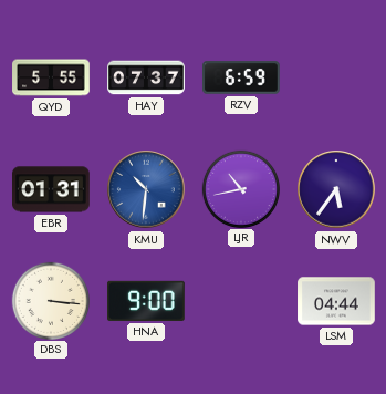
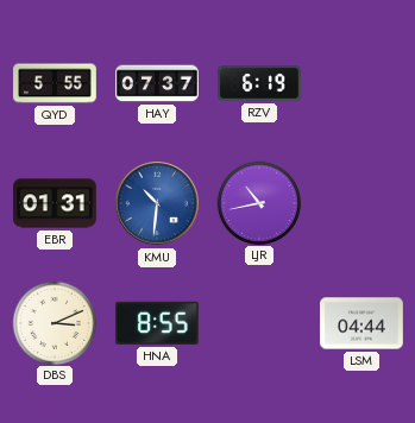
RZV: 6:59 -> 6:19
NWV: 5:36 -> none
DBS: 3:16 -> 3:11
HNA: 9:00 -> 8:55
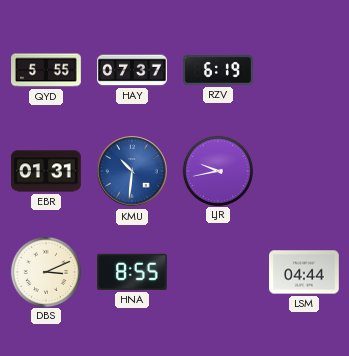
LJR: 10:43 -> 9:43
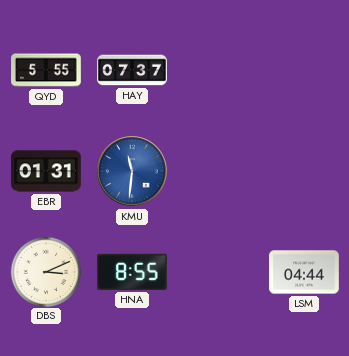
RZV: 6:19 -> none
KMU: 10:31 -> 11:31
LJR: 9:43 -> none
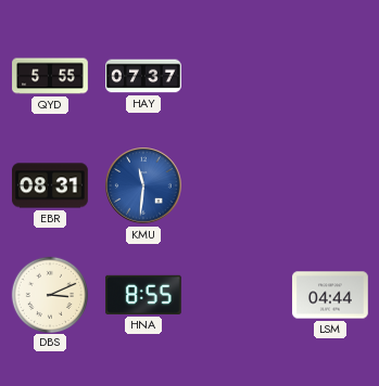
EBR: 01:31 -> 08:31
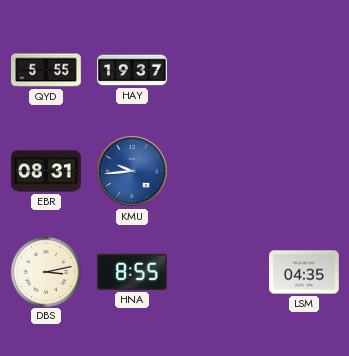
HAY: 07:37 -> 19:37
KMU: 11:31 -> 9:44
DBS: 3:11 -> 3:13
LSM: 04:44 -> 04:35
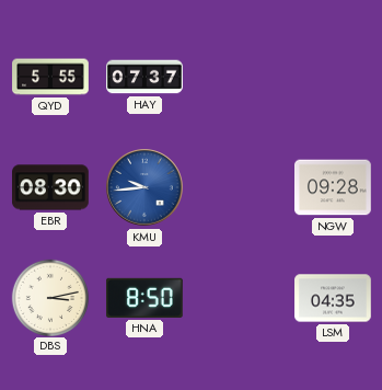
HAY: 19:37 -> 07:37
EBR: 08:31 -> 08:30
NGW: none -> 09:28
HNA: 8:55 -> 8:50
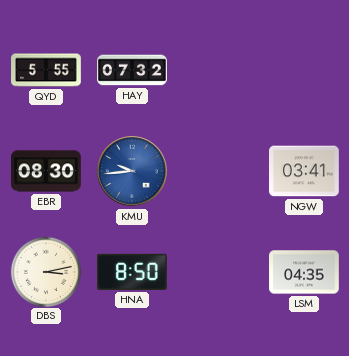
HAY: 07:37 -> 07:32
NGW: 09:28 -> 03:41
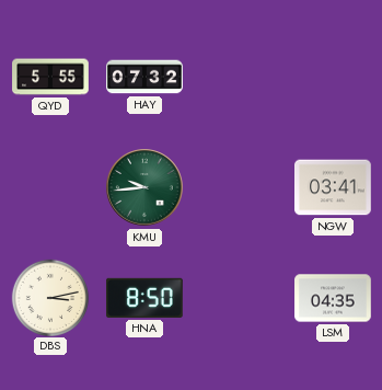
EBR: 08:30 -> none
KMU dial: blue -> green
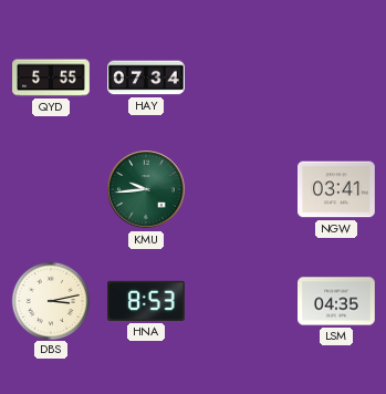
HAY: 07:32 -> 07:34
HNA: 8:50 -> 8:53
